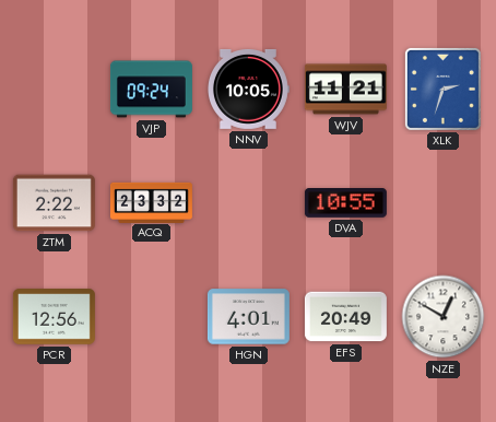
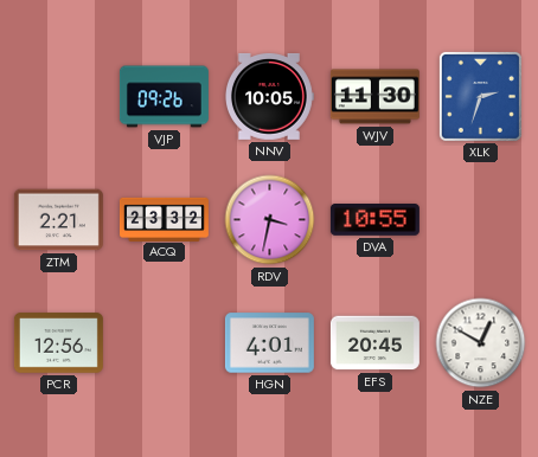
VJP: 09:24 -> 09:26
WJV: 11:21 -> 11:30
ZTM: 2:22 -> 2:21
RDV: none -> 3:32
EFS: 20:49 -> 20:45
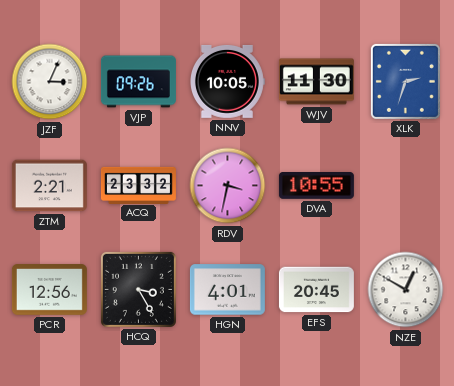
JZF: none -> 3:04
HCQ: none -> 3:25
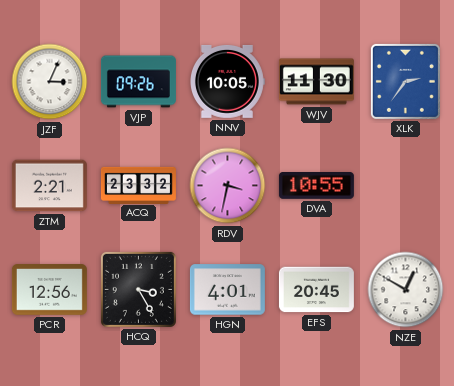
XLK: 2:33 -> 2:36
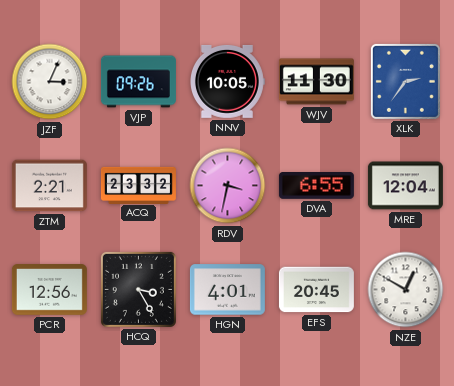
DVA: 10:55 -> 6:55
MRE: none -> 12:04
